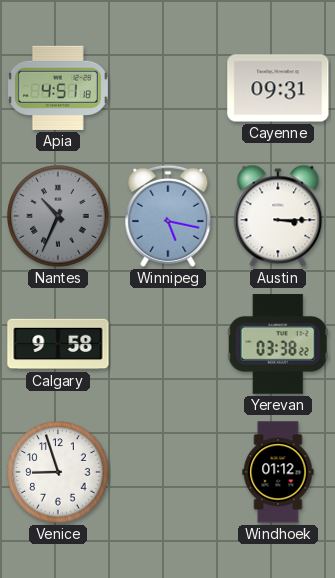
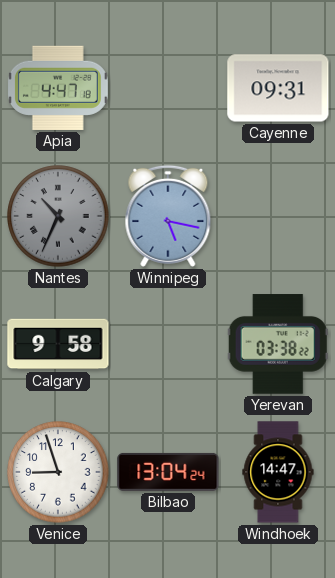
Apia: 4:51 -> 4:47
Austin: 3:15 -> none
Bilbao: none -> 13:04
Windhoek: 01:12 -> 14:47
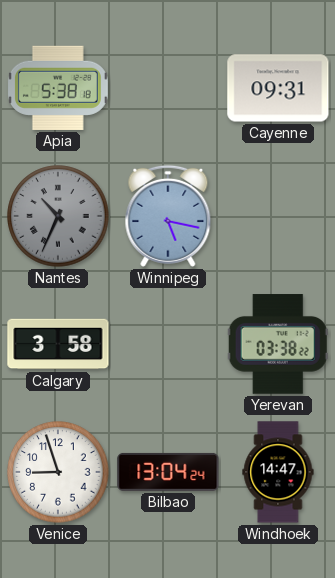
Apia: 4:47 -> 5:38
Calgary: 9:58 -> 3:58
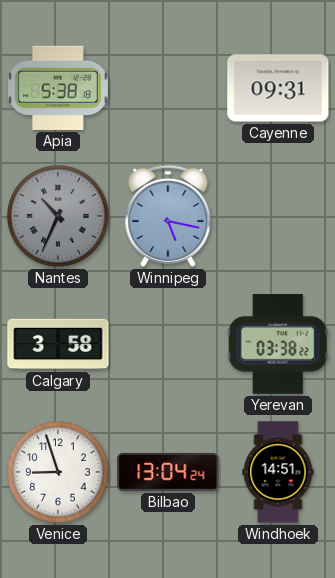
Windhoek: 14:47 -> 14:51
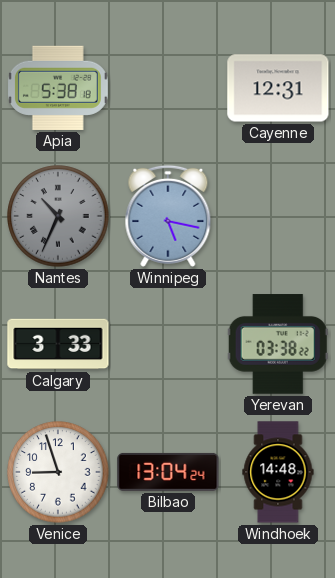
Cayenne: 09:31 -> 12:31
Calgary: 3:58 -> 3:33
Windhoek: 14:51 -> 14:48
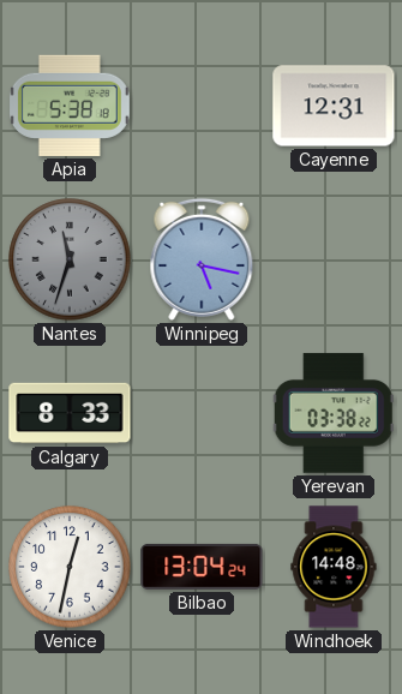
Nantes: 10:34 -> 11:33
Calgary: 3:33 -> 8:33
Venice: 8:57 -> 12:32
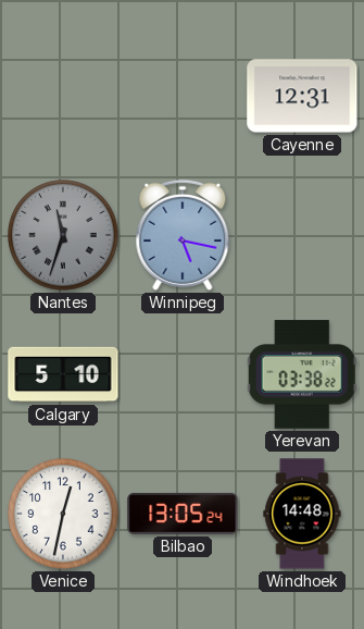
Apia: 5:38 -> none
Calgary: 8:33 -> 5:10
Bilbao: 13:04 -> 13:05
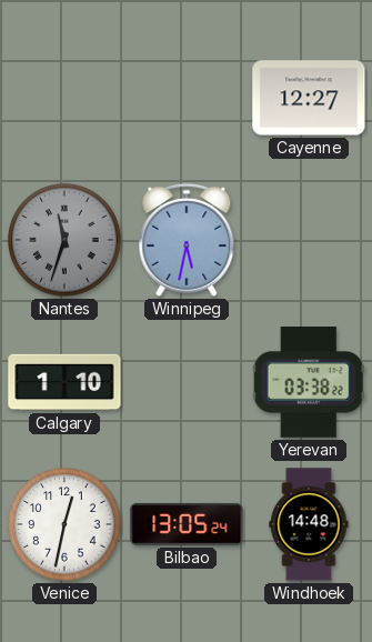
Cayenne: 12:31 -> 12:27
Winnipeg: 5:17 -> 5:32
Calgary: 5:10 -> 1:10
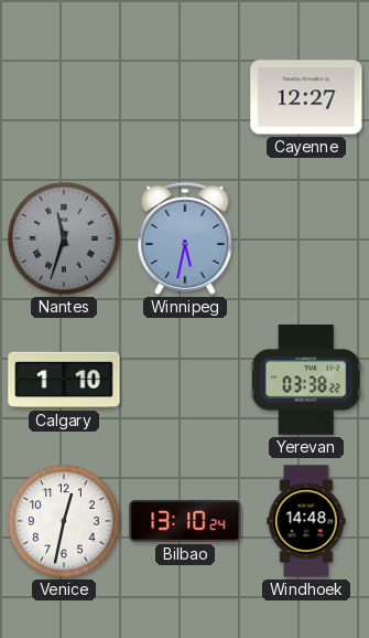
Bilbao: 13:05 -> 13:10
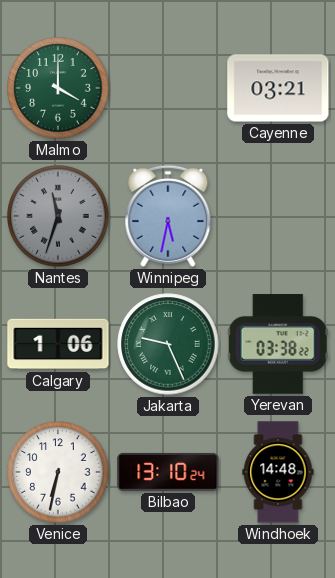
Malmo: none -> 4:00
Cayenne: 12:27 -> 03:21
Calgary: 1:10 -> 1:06
Jakarta: none -> 9:26
Venice: 12:32 -> 6:32
